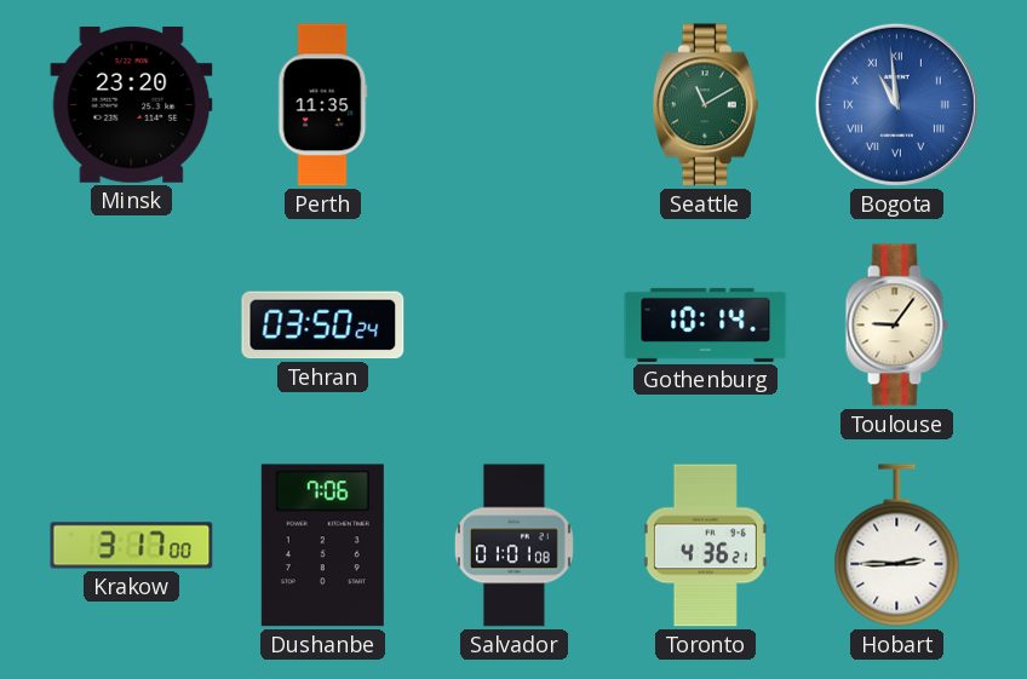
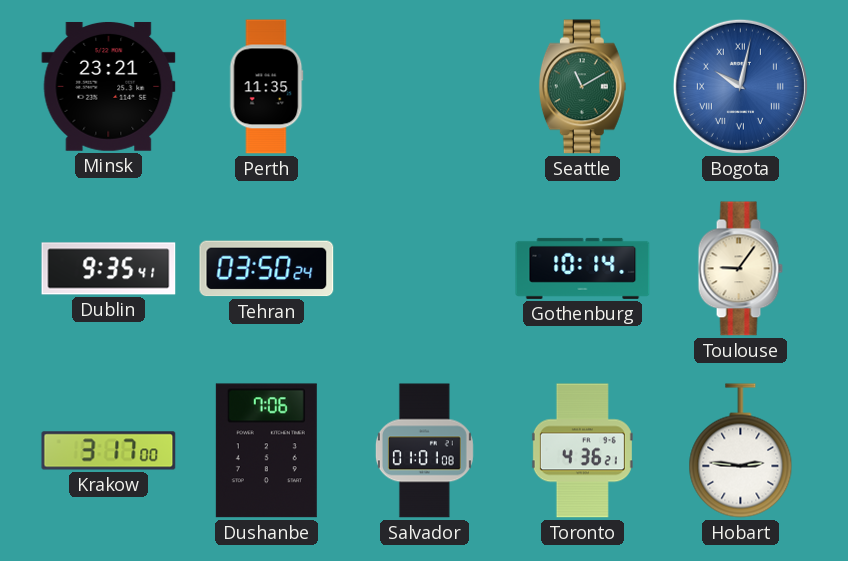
Minsk: 23:20 -> 23:21
Bogota: 10:59 -> 10:02
Dublin: none -> 9:35
Hobart: 2:45 -> 2:46
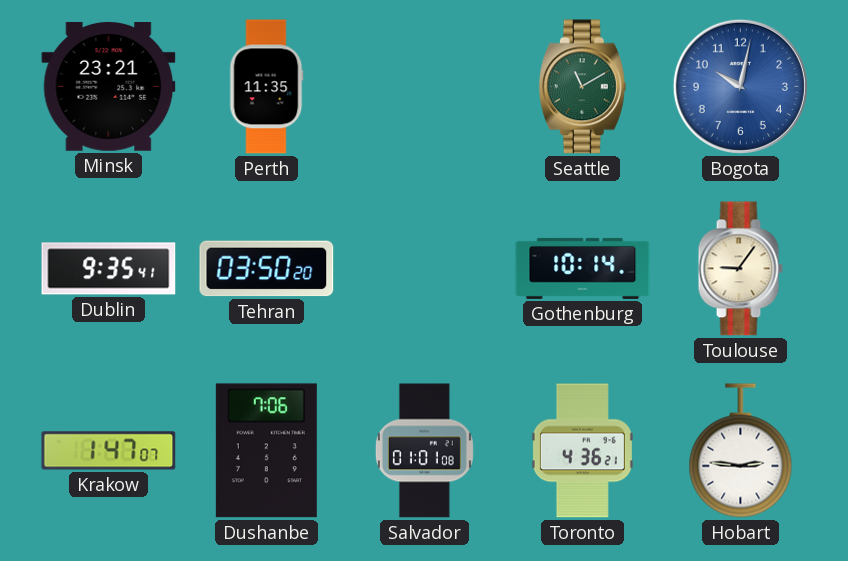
Bogota numerals: Roman -> Arabic
Tehran: 03:50:24 -> 03:50:20
Krakow: 3:17 -> 1:47
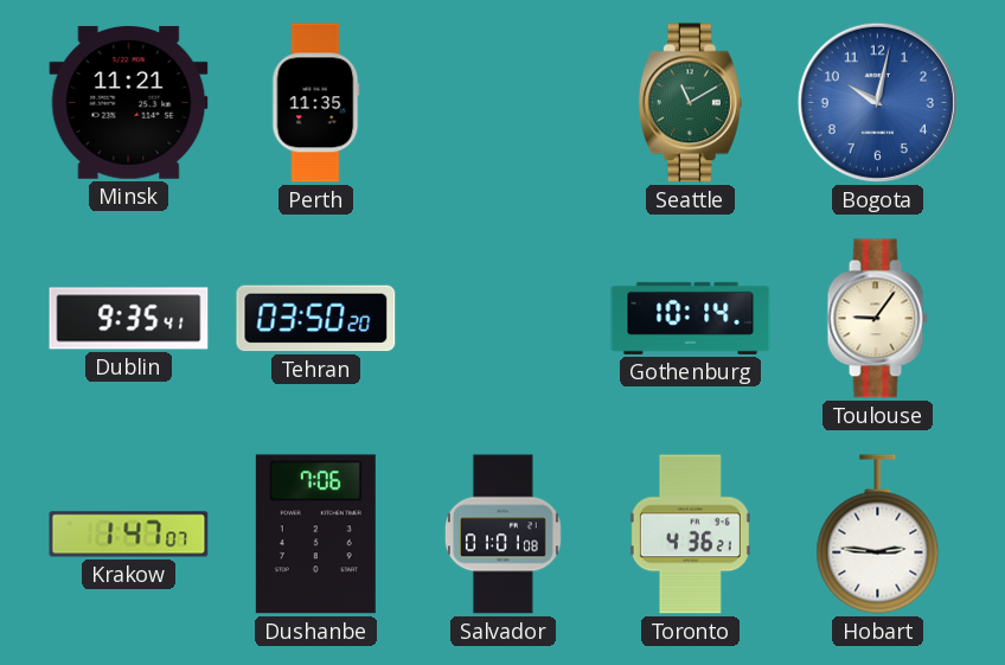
Minsk: 23:21 -> 11:21
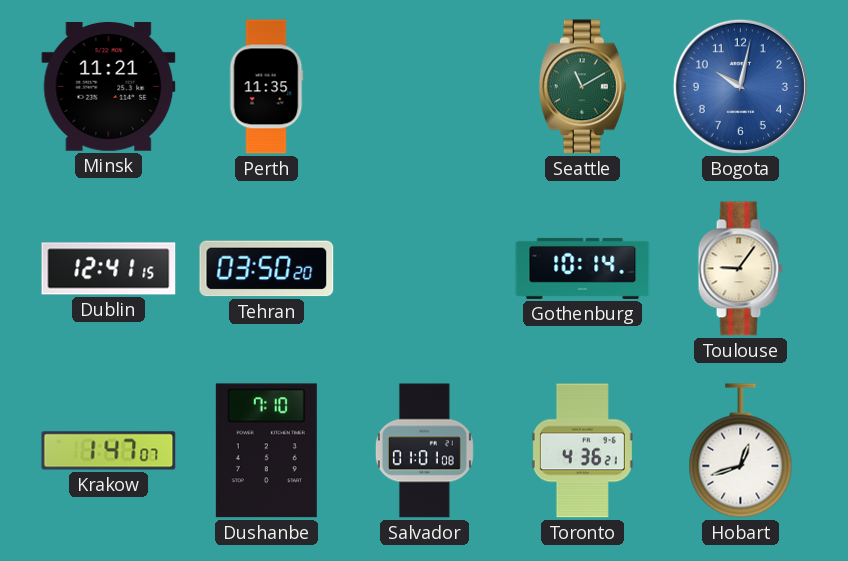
Dublin: 9:35 -> 12:41
Dushanbe: 7:06 -> 7:10
Hobart: 2:46 -> 12:42
